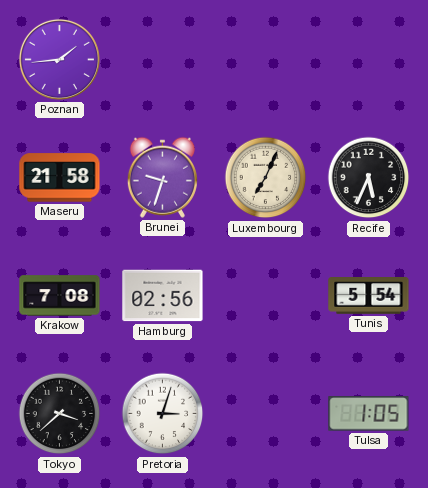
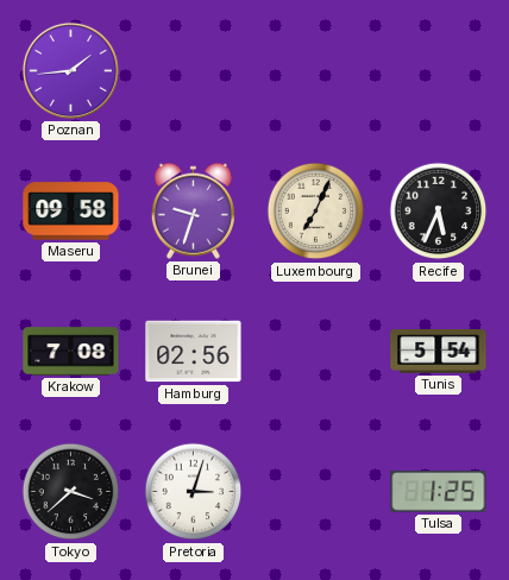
Maseru: 21:58 -> 09:58
Tulsa: 1:05 -> 1:25
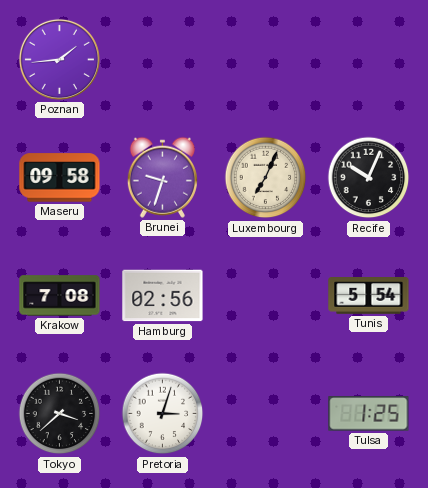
Recife: 5:34 -> 10:04
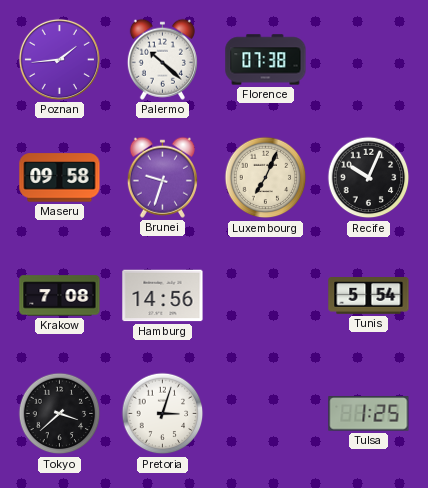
Palermo: none -> 10:22
Florence: none -> 07:38
Hamburg: 02:56 -> 14:56
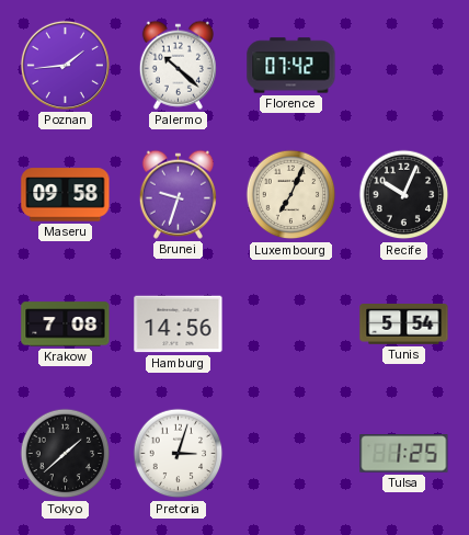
Florence: 07:38 -> 07:42
Tokyo: 3:38 -> 1:38
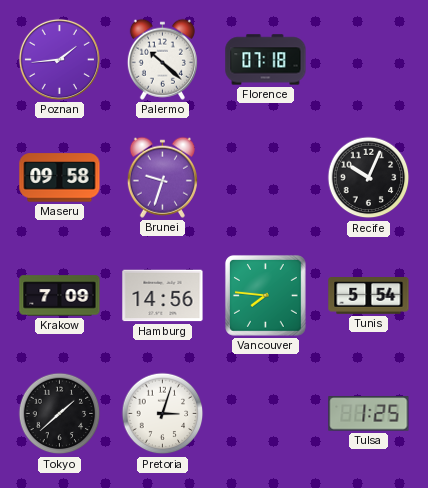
Florence: 07:42 -> 07:18
Luxembourg: 7:04 -> none
Krakow: 7:08 -> 7:09
Vancouver: none -> 7:46
